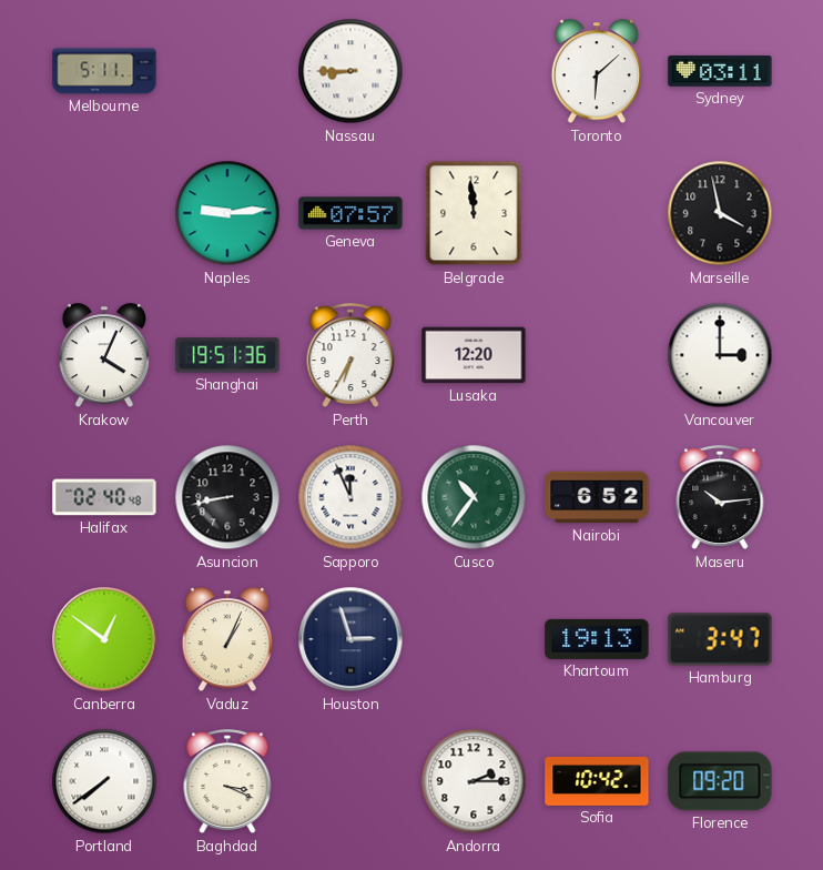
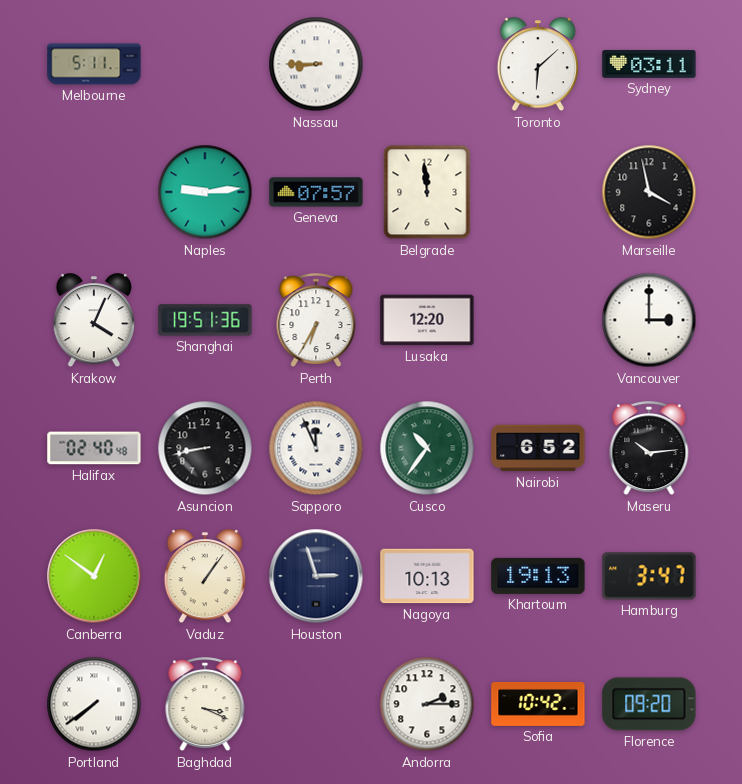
Vaduz: 1:04 -> 1:06
Nagoya: none -> 10:13
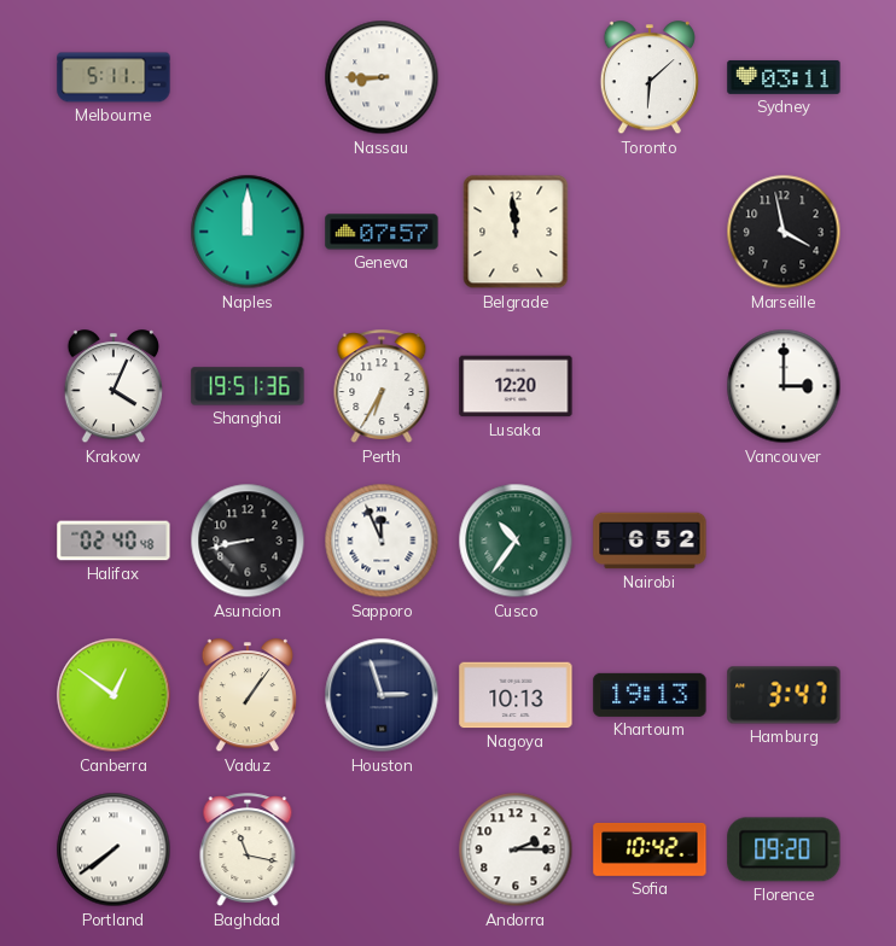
Naples: 9:14 -> 12:00
Maseru: 10:14 -> none
Baghdad: 3:19 -> 11:17
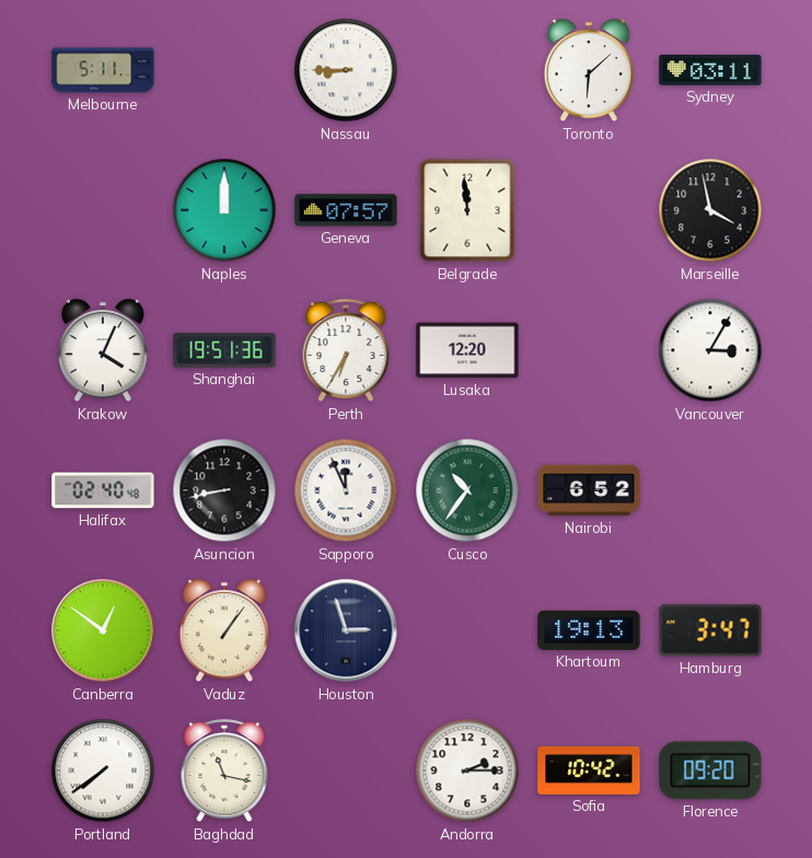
Vancouver: 3:00 -> 3:05
Nagoya: 10:13 -> none
